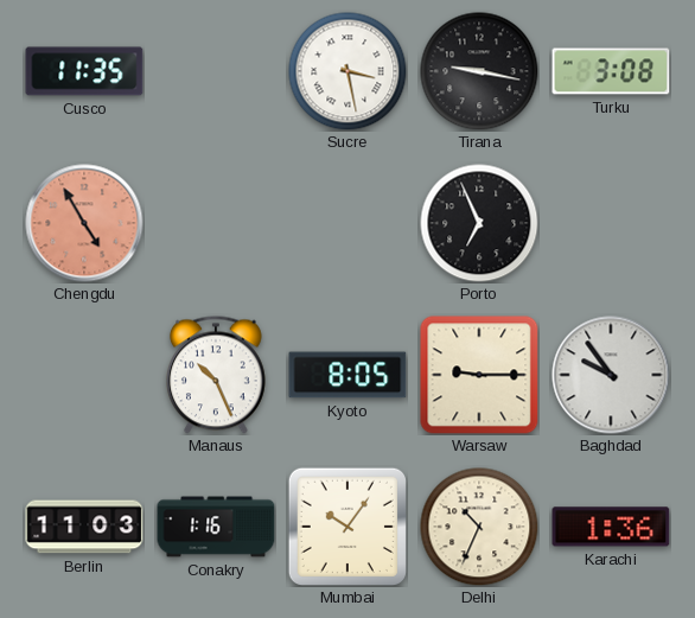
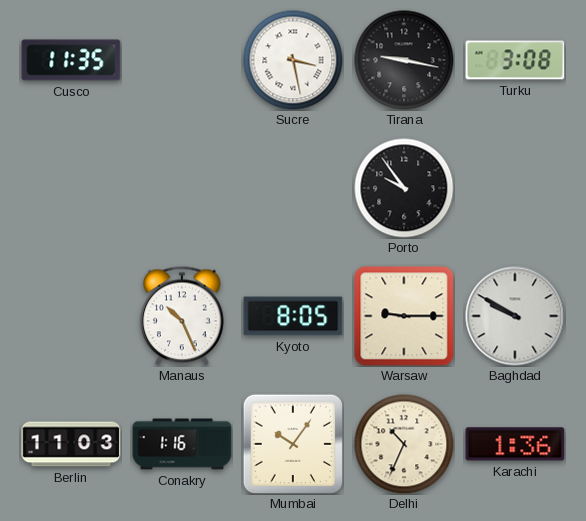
Chengdu: 4:55 -> none
Porto: 6:56 -> 9:54
Baghdad: 9:54 -> 9:50
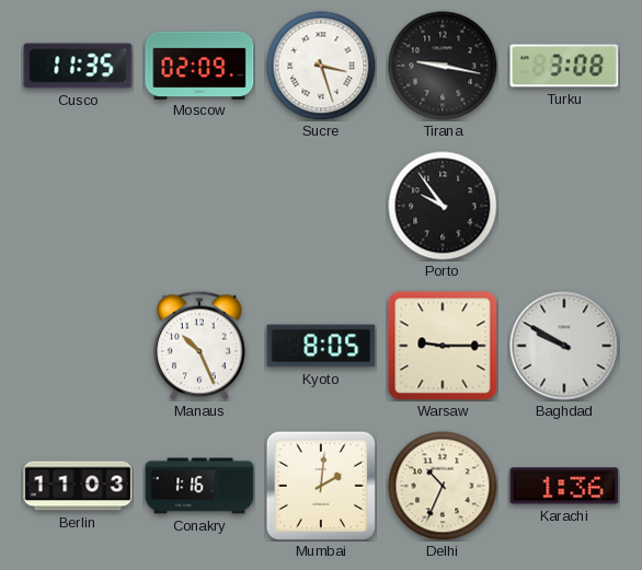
Moscow: none -> 02:09
Sucre: 3:28 -> 3:27
Mumbai: 10:06 -> 2:01
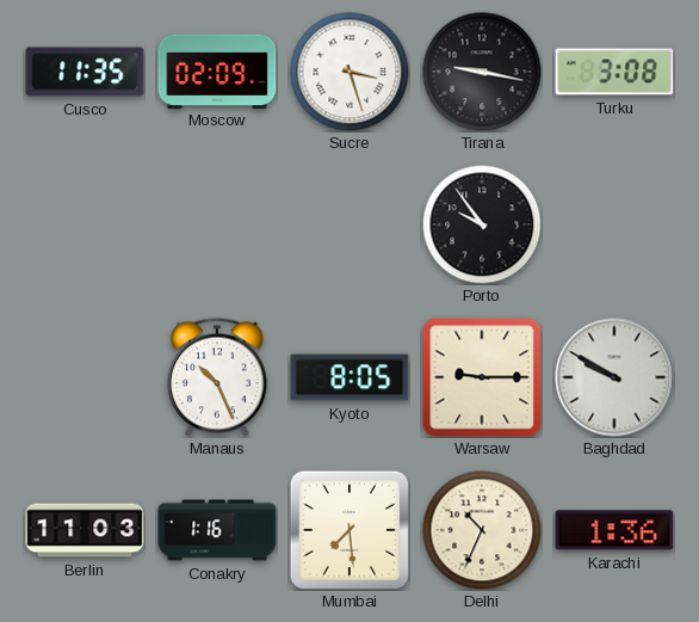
Mumbai: 2:01 -> 7:29
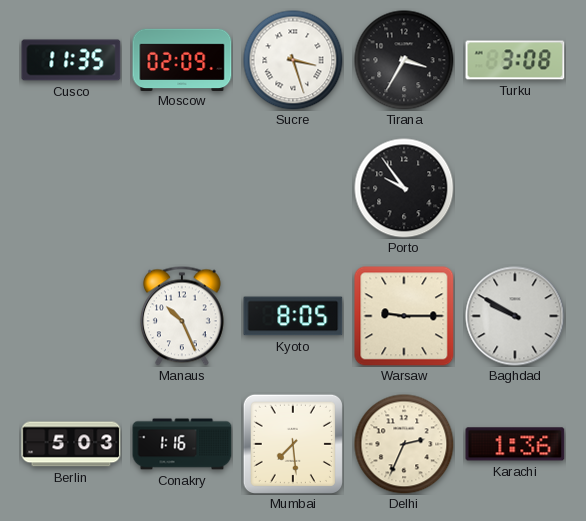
Tirana: 9:17 -> 3:35
Berlin: 11:03 -> 5:03
Delhi: 10:34 -> 2:34
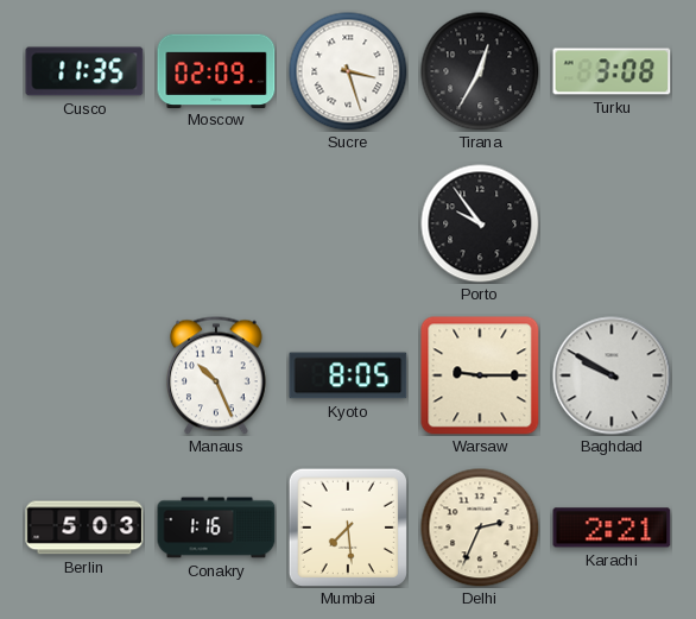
Tirana: 3:35 -> 12:35
Karachi: 1:36 -> 2:21
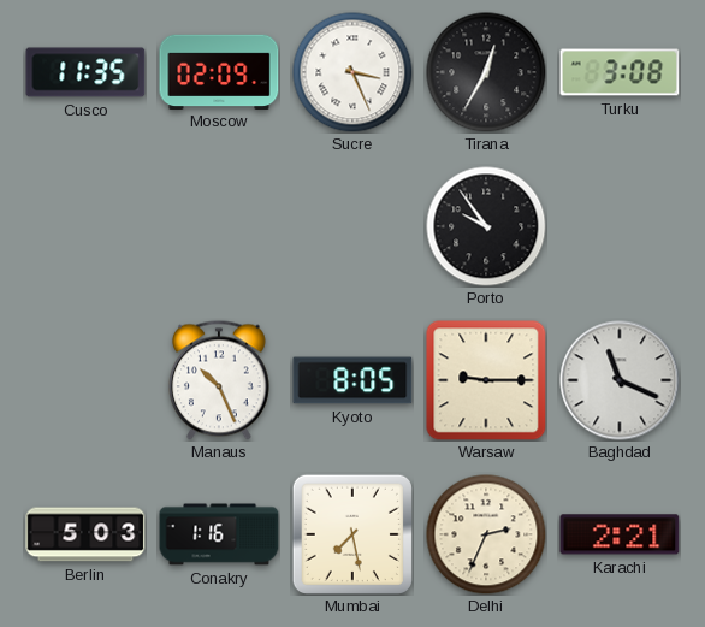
Sucre: 3:27 -> 3:26
Baghdad: 9:50 -> 11:19
Mumbai: 7:29 -> 7:28
